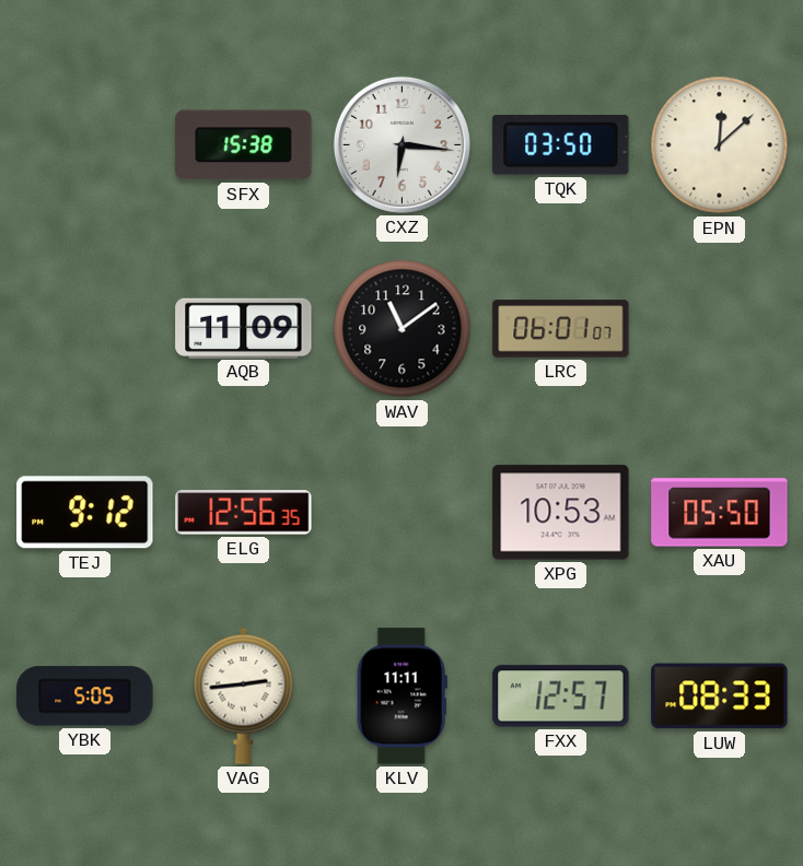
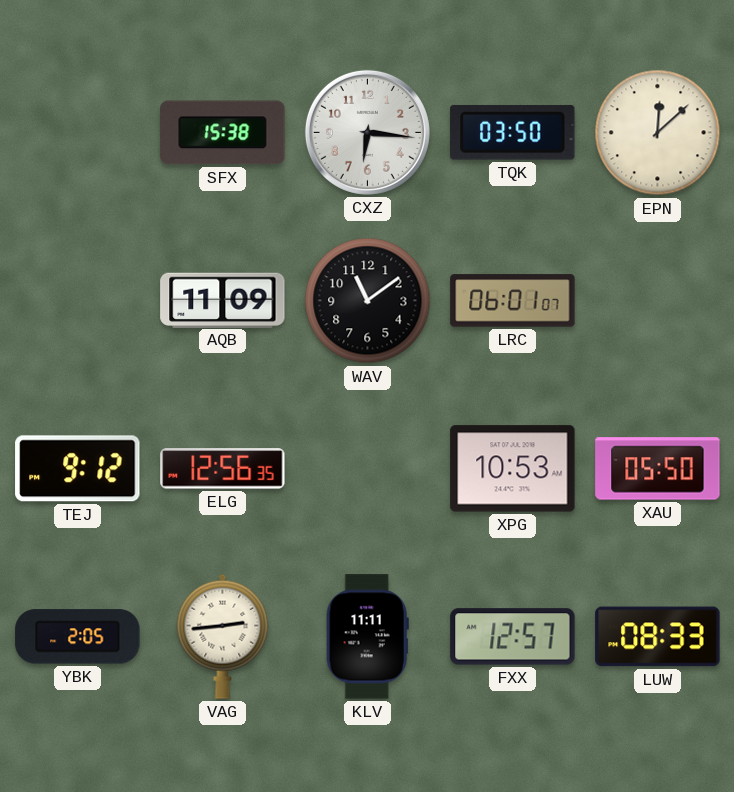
YBK: 5:05 -> 2:05
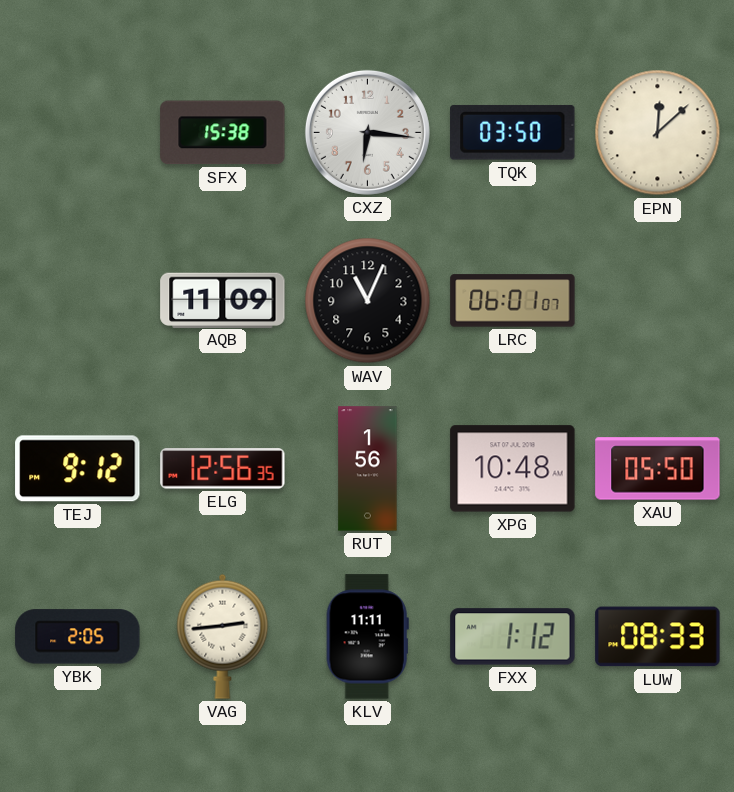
WAV: 11:09 -> 11:04
RUT: none -> 1:56
XPG: 10:53 -> 10:48
FXX: 12:57 -> 1:12
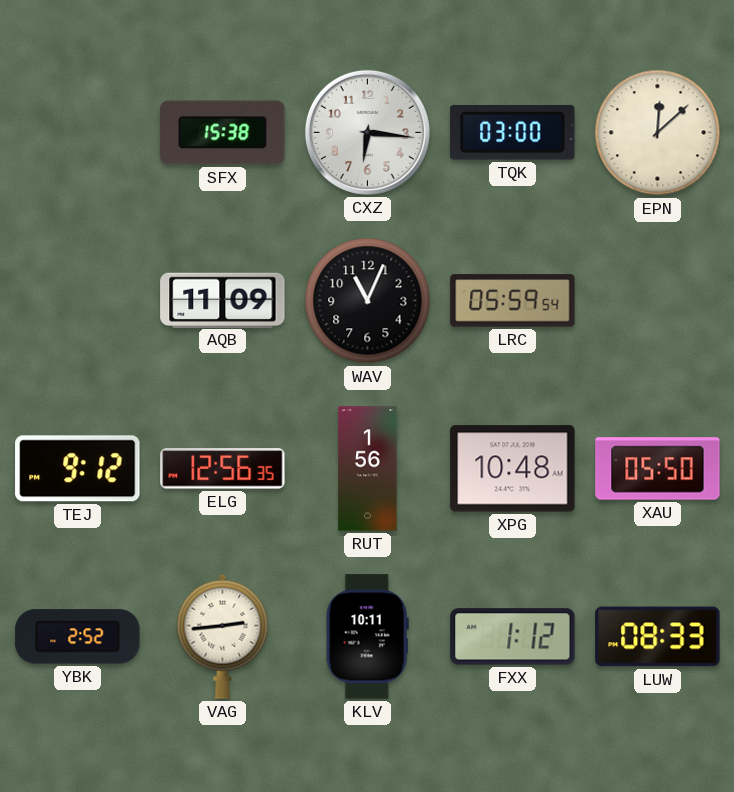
TQK: 03:50 -> 03:00
LRC: 06:01 -> 05:59
YBK: 2:05 -> 2:52
KLV: 11:11 -> 10:11
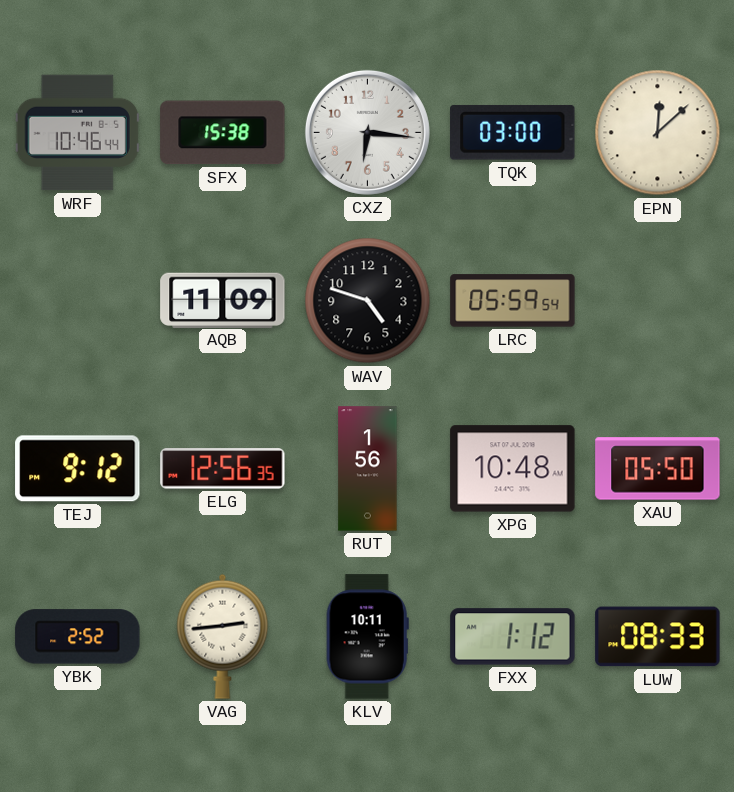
WRF: none -> 10:46
WAV: 11:04 -> 4:48
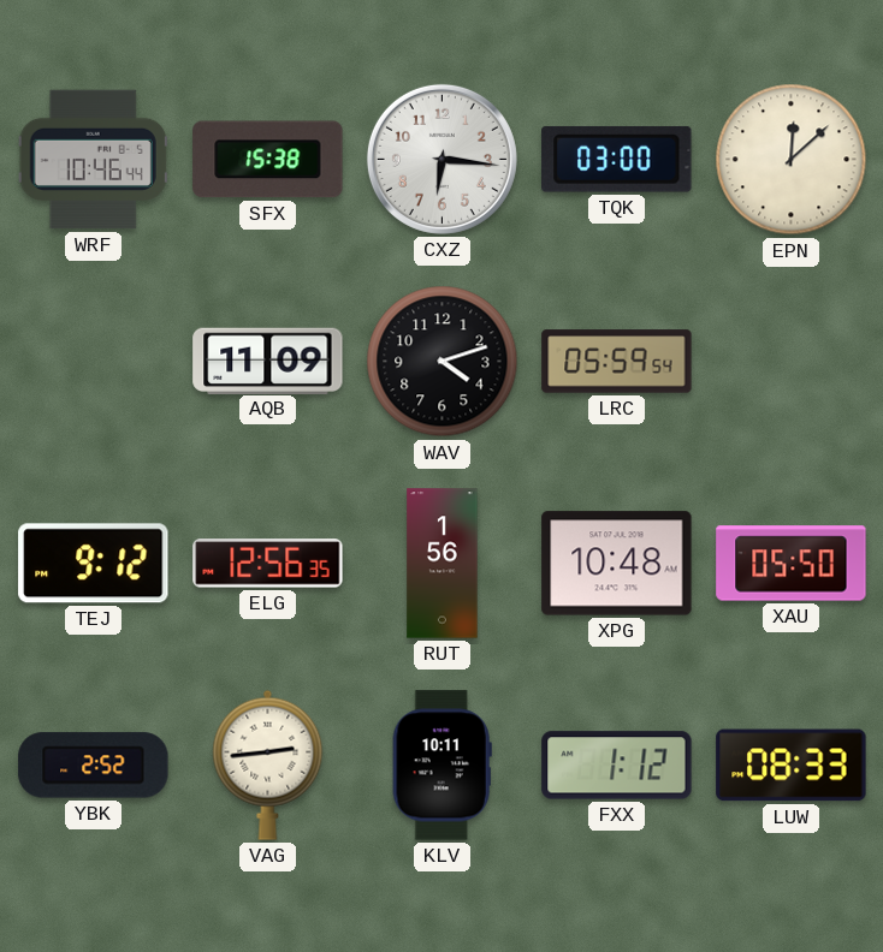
WAV: 4:48 -> 4:12
